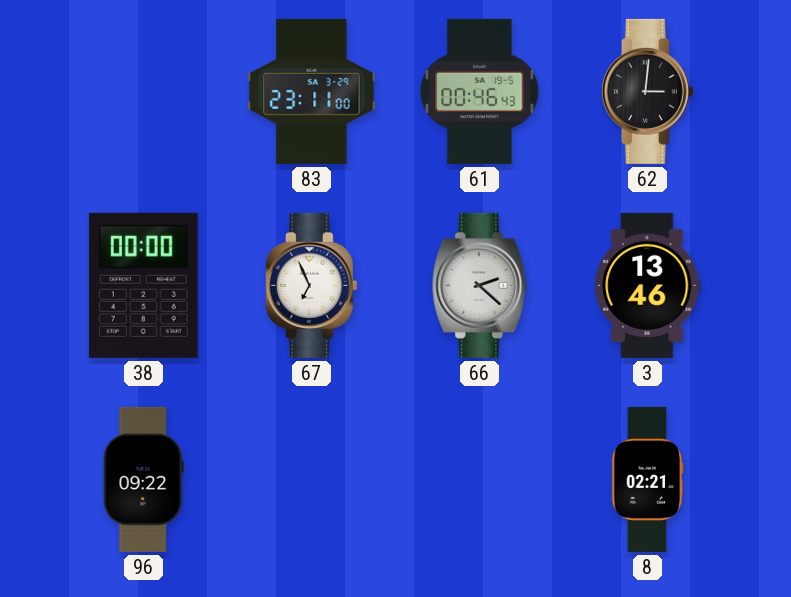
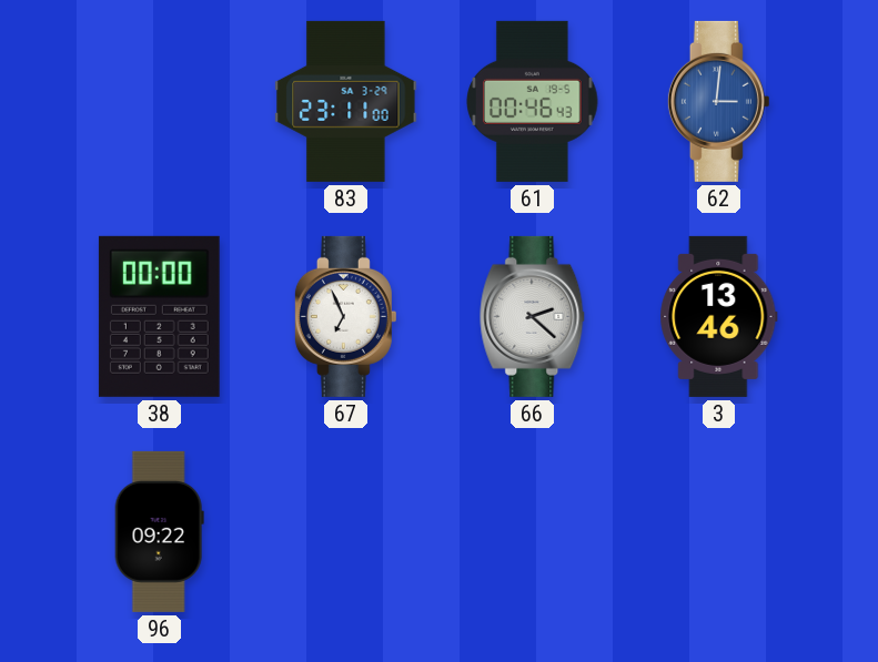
62 dial: black -> blue
8: 02:21 -> none
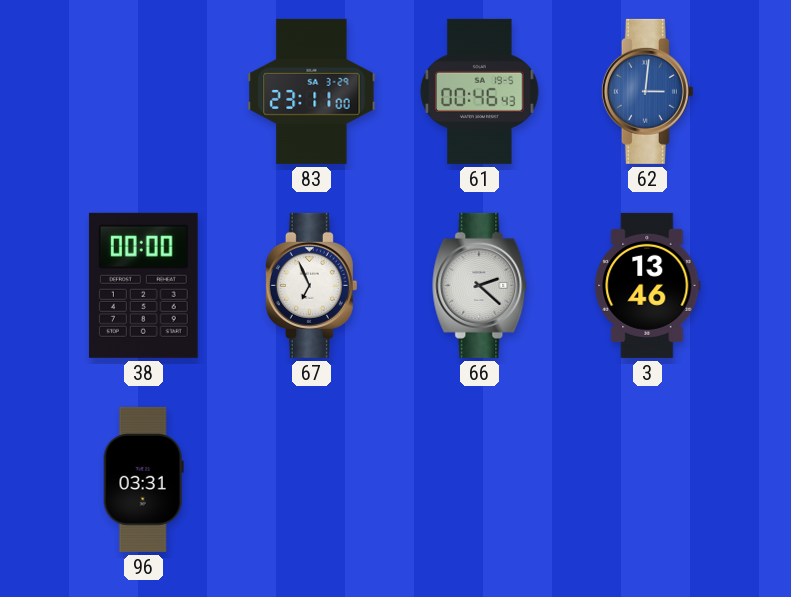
96: 09:22 -> 03:31
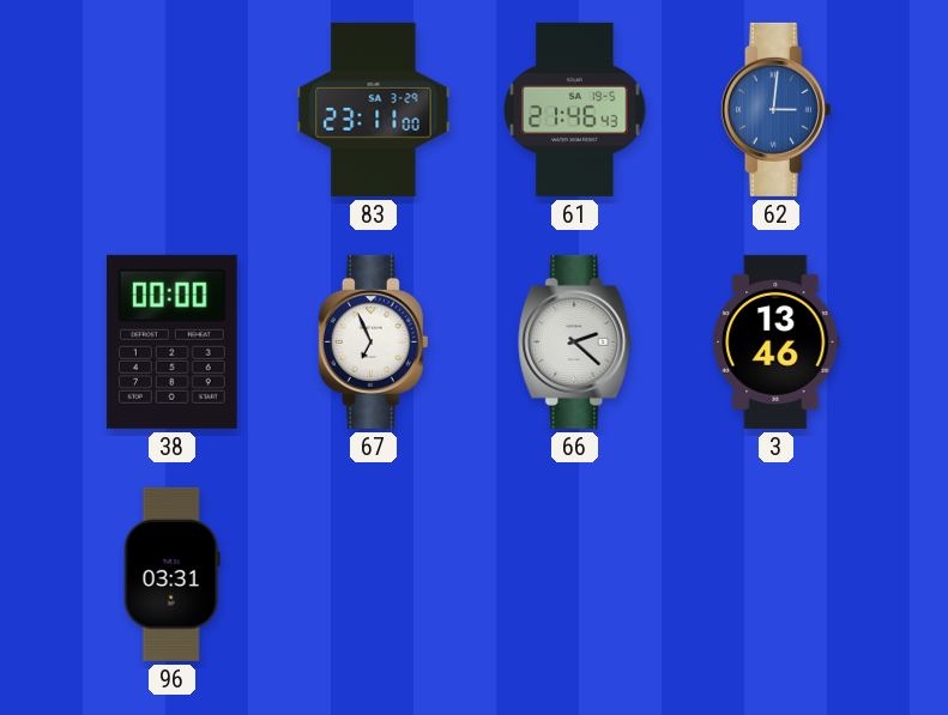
61: 00:46 -> 21:46
